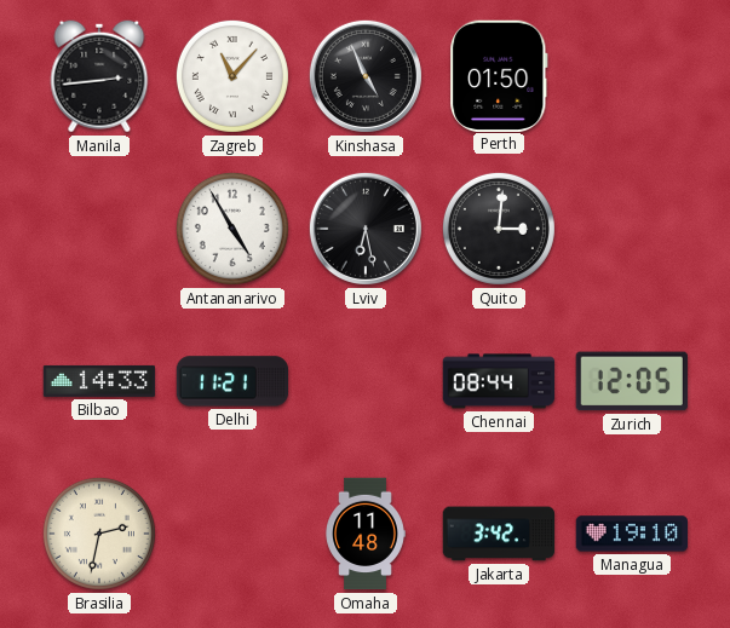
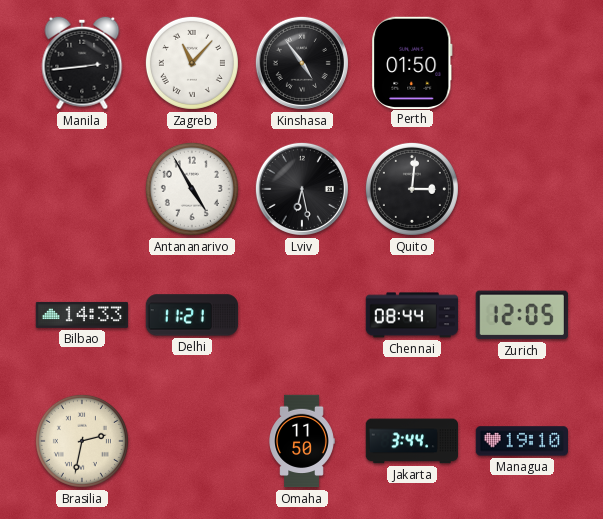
Kinshasa: 4:56 -> 4:54
Omaha: 11:48 -> 11:50
Jakarta: 3:42 -> 3:44
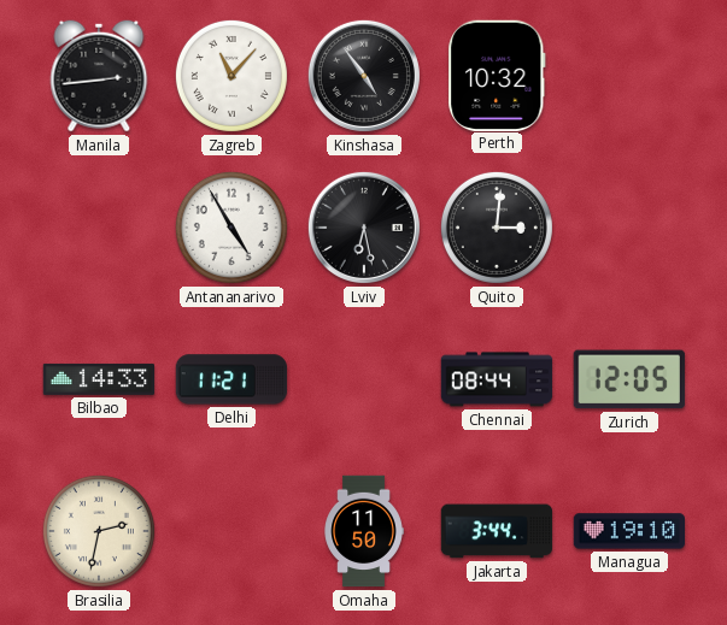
Perth: 01:50 -> 10:32
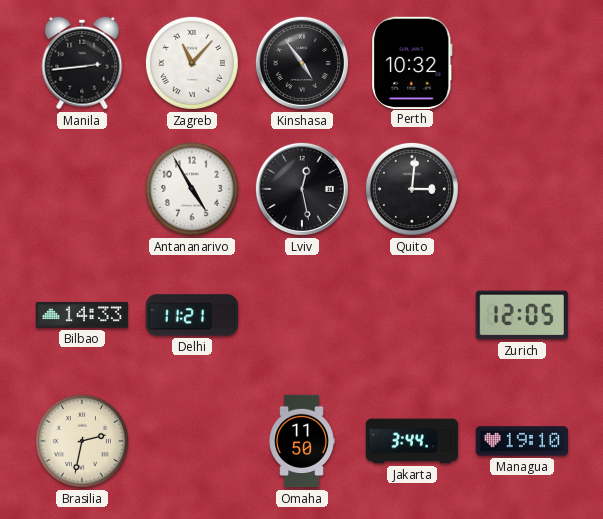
Lviv: 6:28 -> 12:28
Chennai: 08:44 -> none
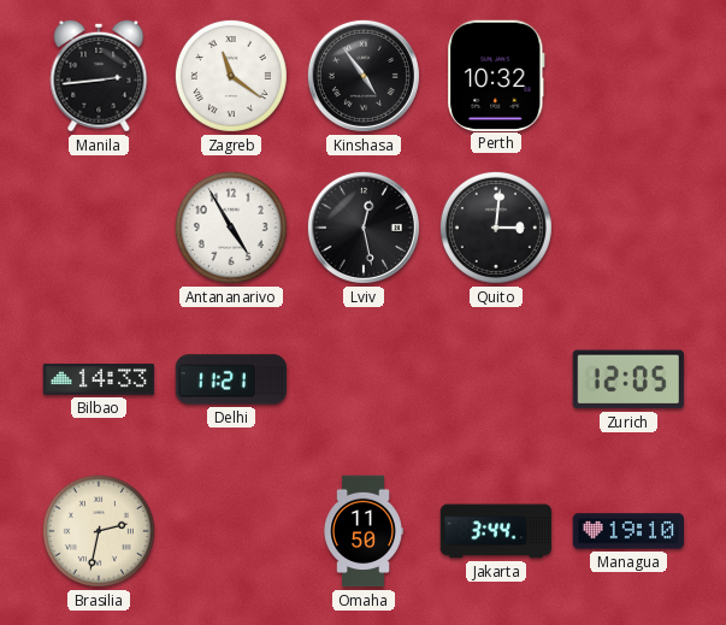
Zagreb: 11:07 -> 11:21
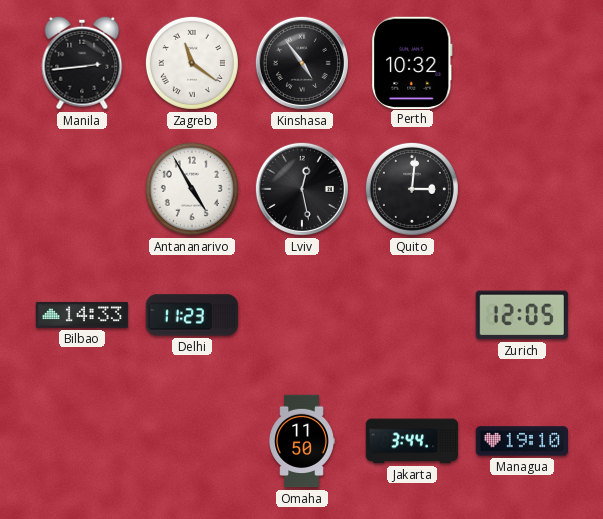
Delhi: 11:21 -> 11:23
Brasilia: 2:32 -> none
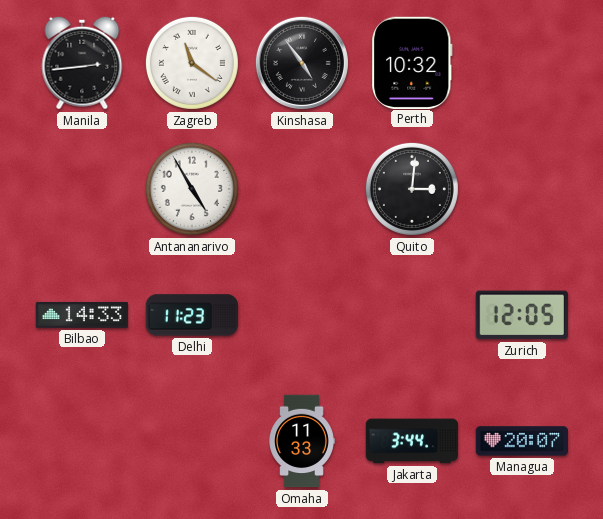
Lviv: 12:28 -> none
Omaha: 11:50 -> 11:33
Managua: 19:10 -> 20:07
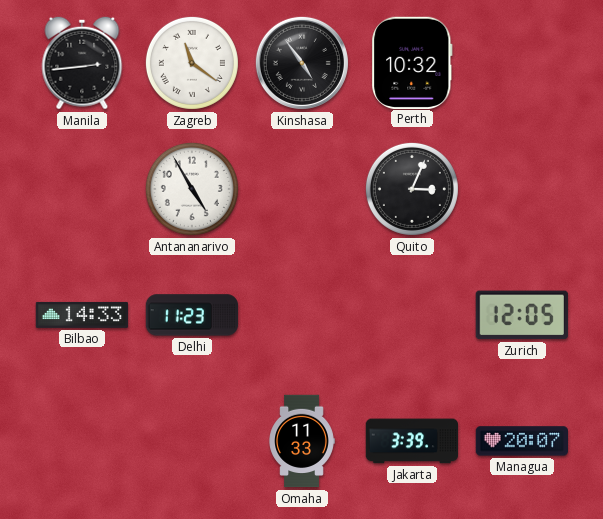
Quito: 3:01 -> 3:04
Jakarta: 3:44 -> 3:39
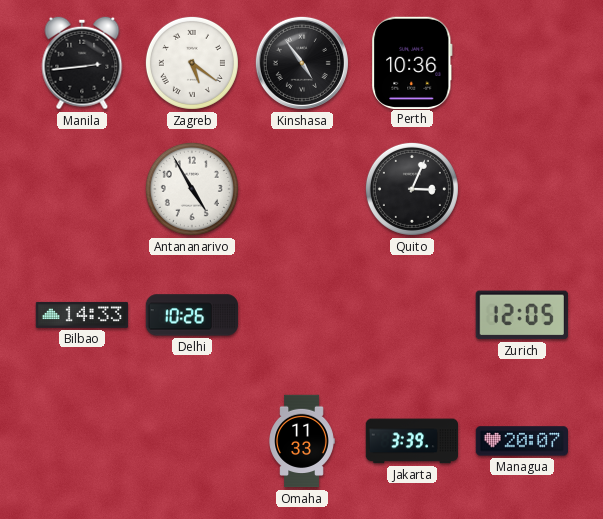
Zagreb: 11:21 -> 5:21
Perth: 10:32 -> 10:36
Delhi: 11:23 -> 10:26
